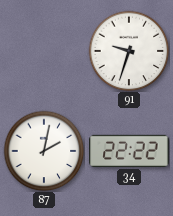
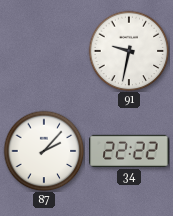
91: 9:33 -> 9:32
87: 2:02 -> 2:07
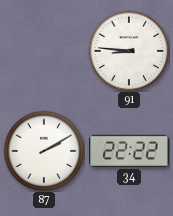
91: 9:32 -> 8:46
87: 2:07 -> 2:10
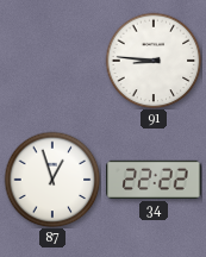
87: 2:10 -> 12:57
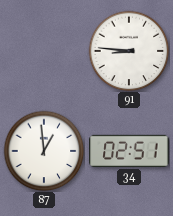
87: 12:57 -> 12:59
34: 22:22 -> 02:51
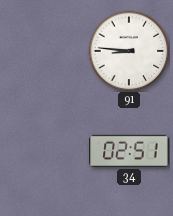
87: 12:59 -> none
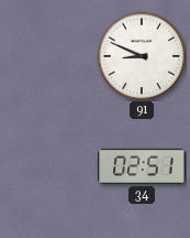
91: 8:46 -> 8:49
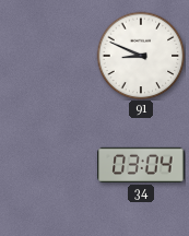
34: 02:51 -> 03:04
